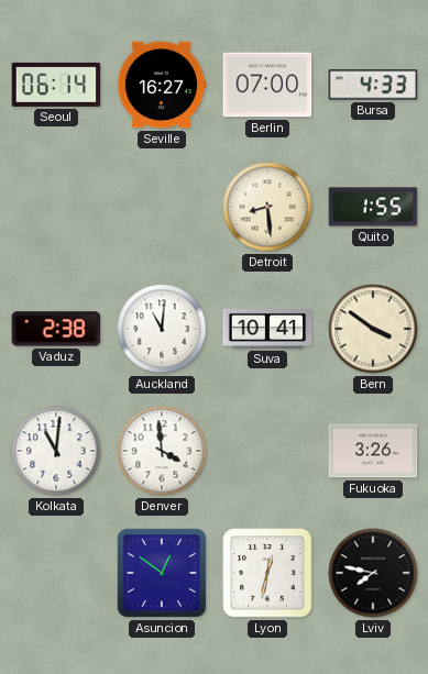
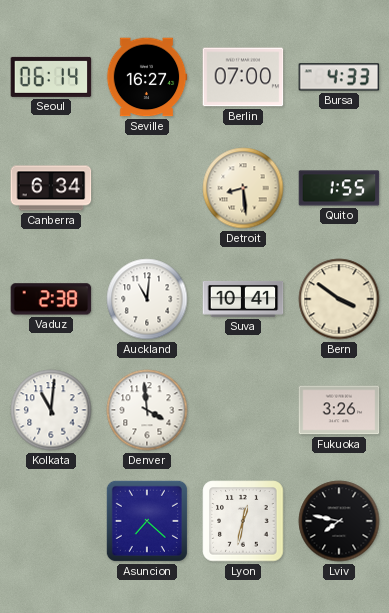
Canberra: none -> 6:34
Asuncion: 12:51 -> 7:22
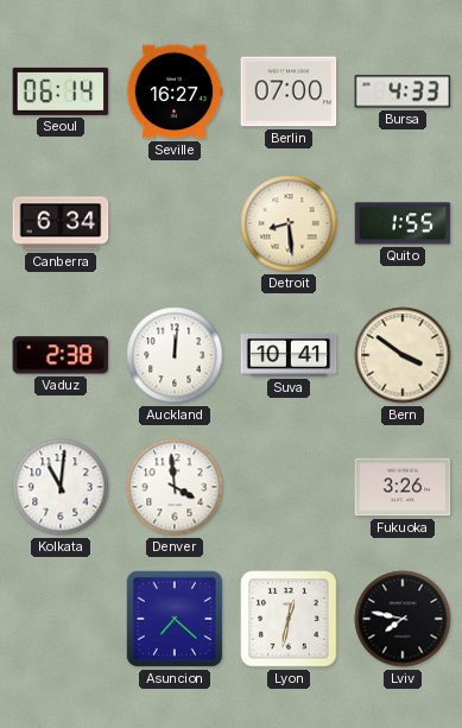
Auckland: 11:01 -> 12:01
